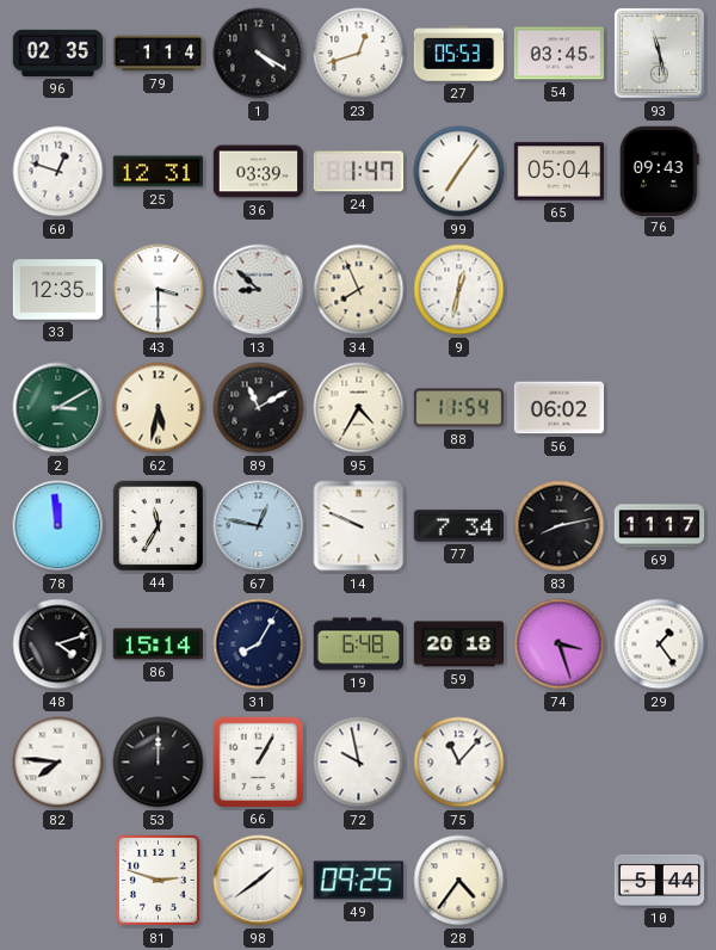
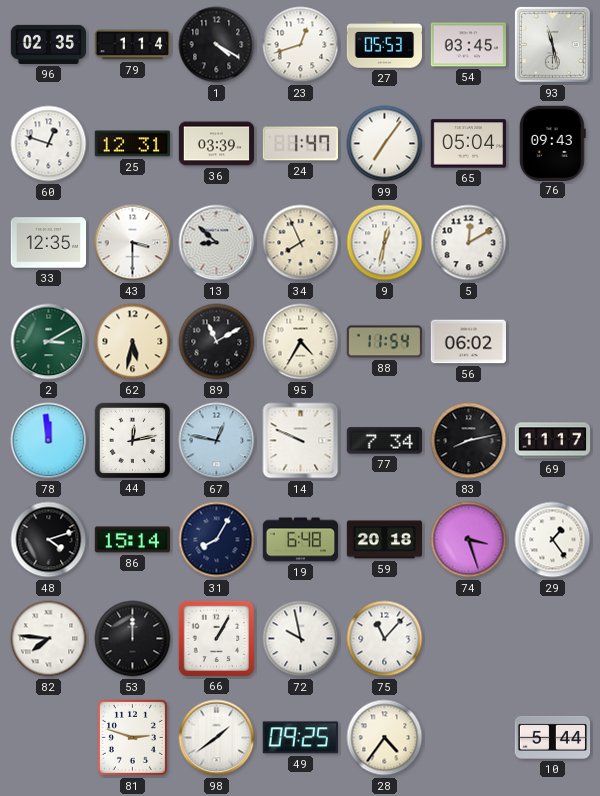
5: none -> 12:10
44: 11:35 -> 12:13
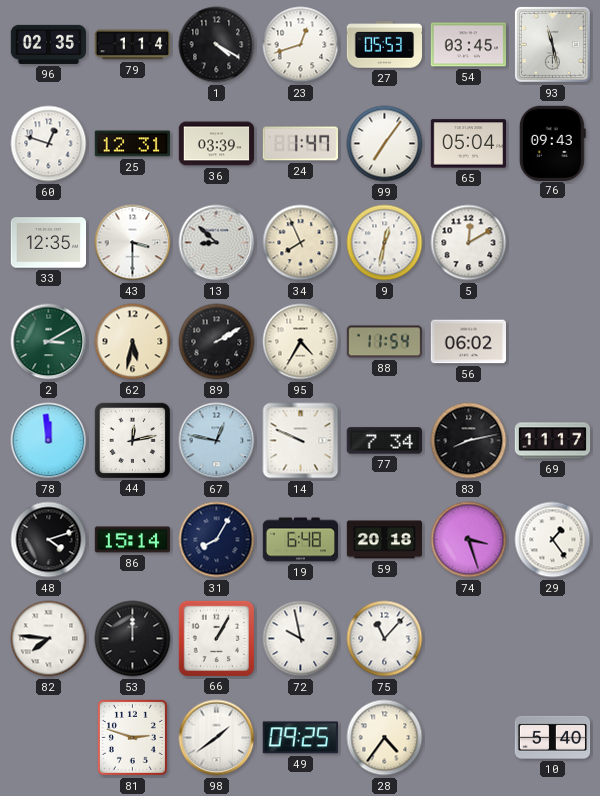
89: 11:10 -> 2:10
10: 5:44 -> 5:40
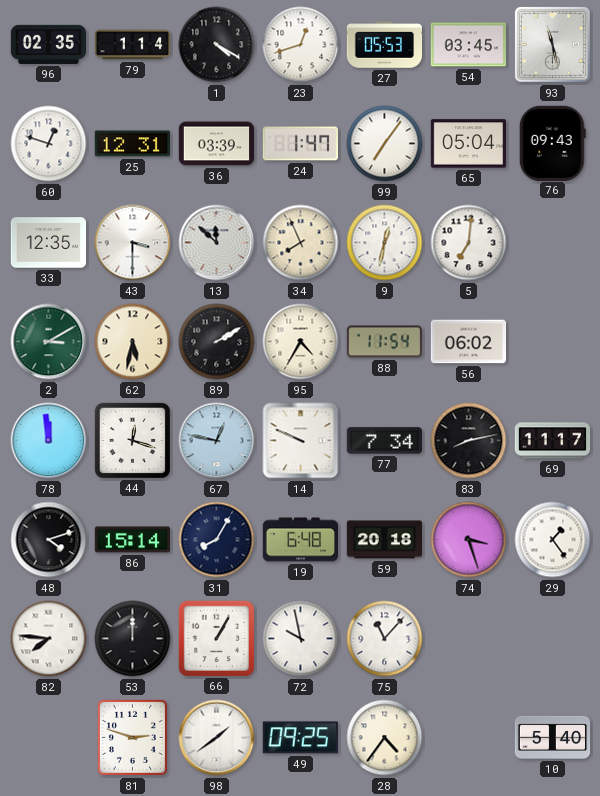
13: 8:52 -> 11:52
5: 12:10 -> 7:01
44: 12:13 -> 12:18
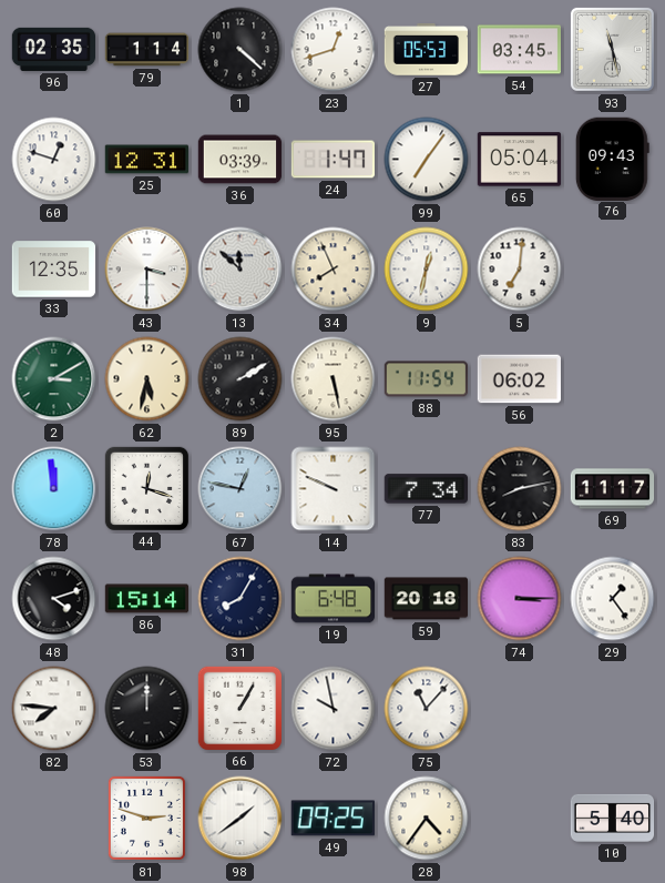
1: 4:20 -> 4:22
95: 4:35 -> 5:28
74: 3:27 -> 3:15
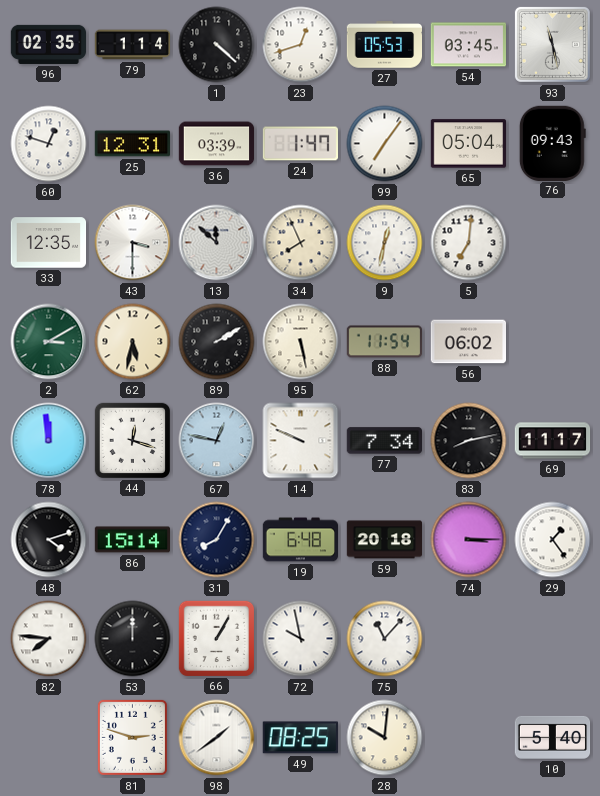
49: 09:25 -> 08:25
28: 4:36 -> 10:01
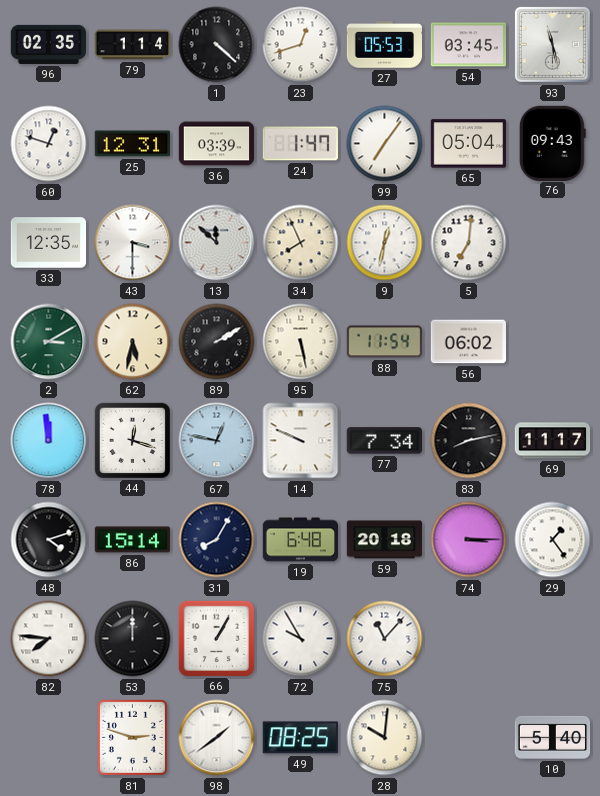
72: 9:58 -> 9:55
